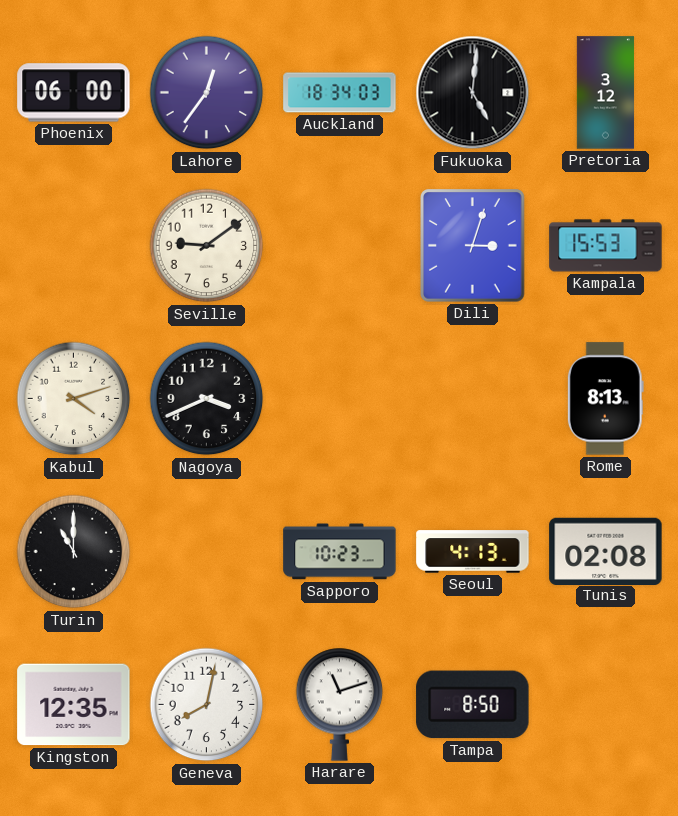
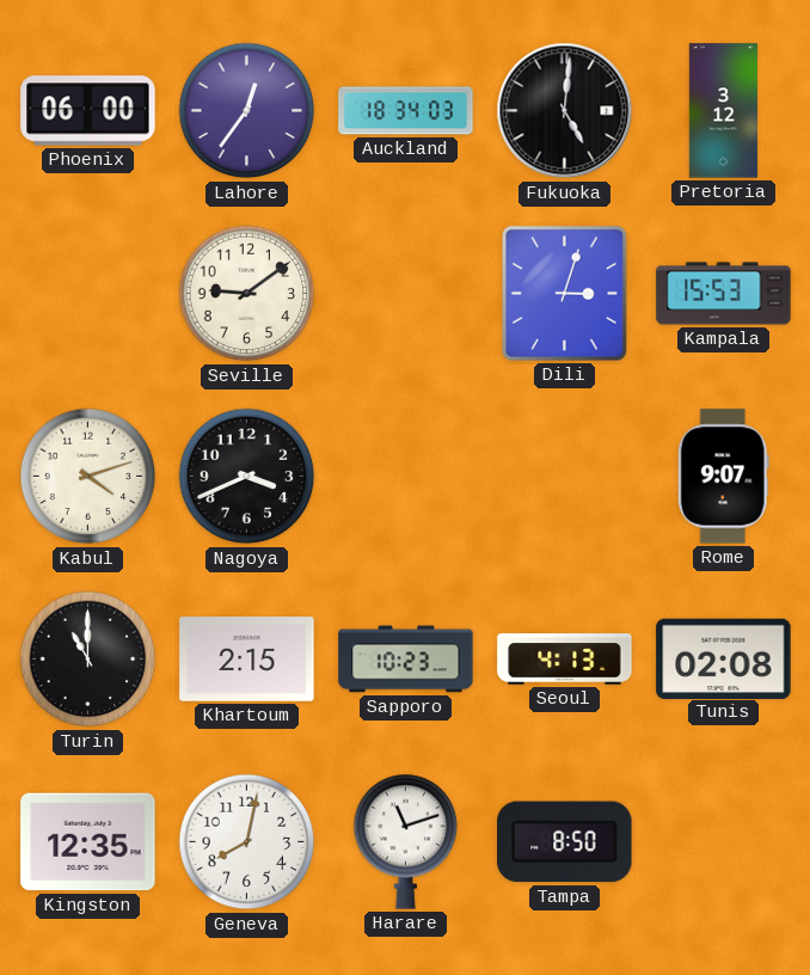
Rome: 8:13 -> 9:07
Khartoum: none -> 2:15
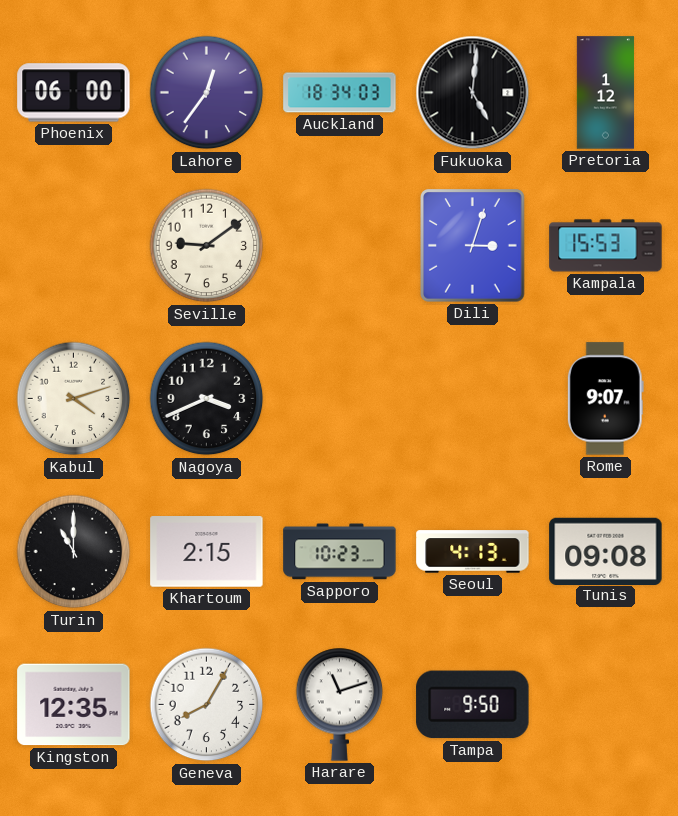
Pretoria: 3:12 -> 1:12
Tunis: 02:08 -> 09:08
Geneva: 8:02 -> 8:05
Tampa: 8:50 -> 9:50
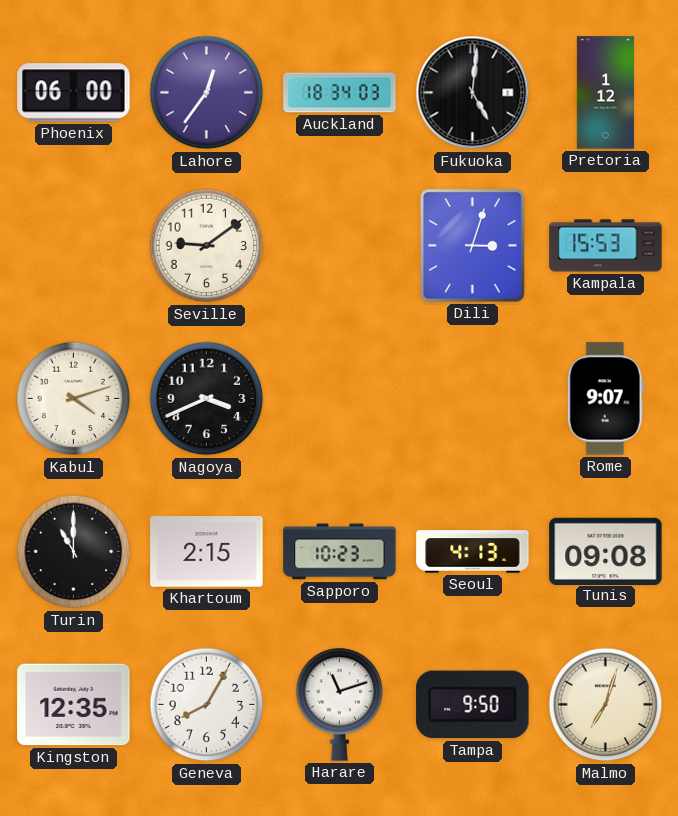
Malmo: none -> 7:03
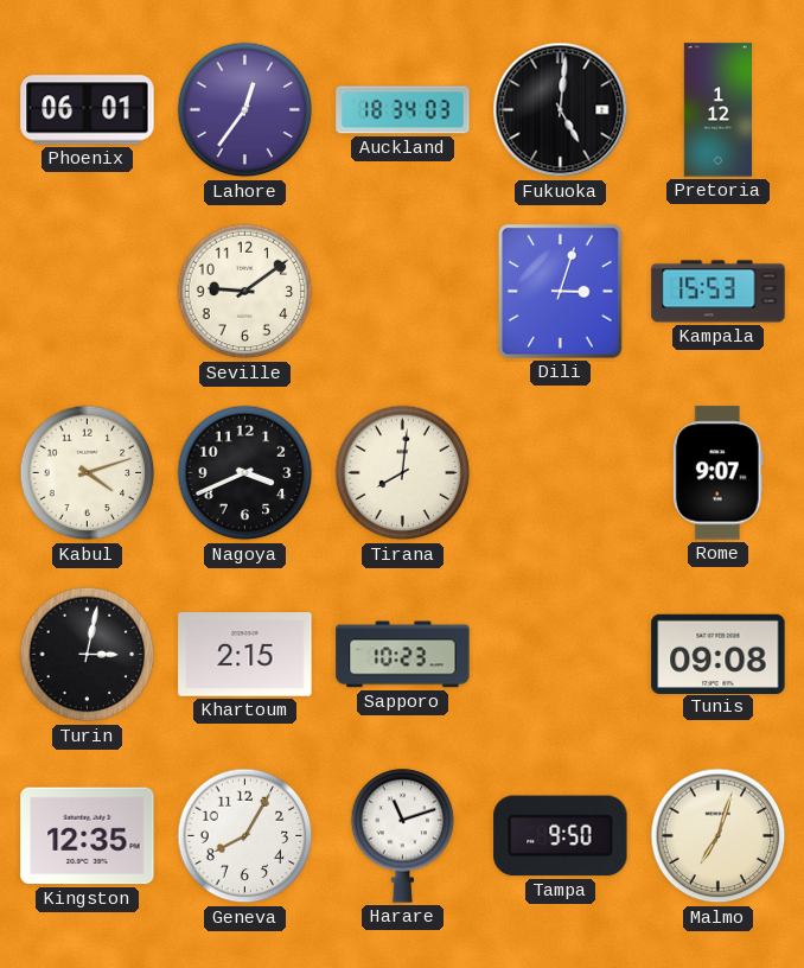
Phoenix: 06:00 -> 06:01
Tirana: none -> 8:01
Turin: 11:00 -> 3:02
Seoul: 4:13 -> none
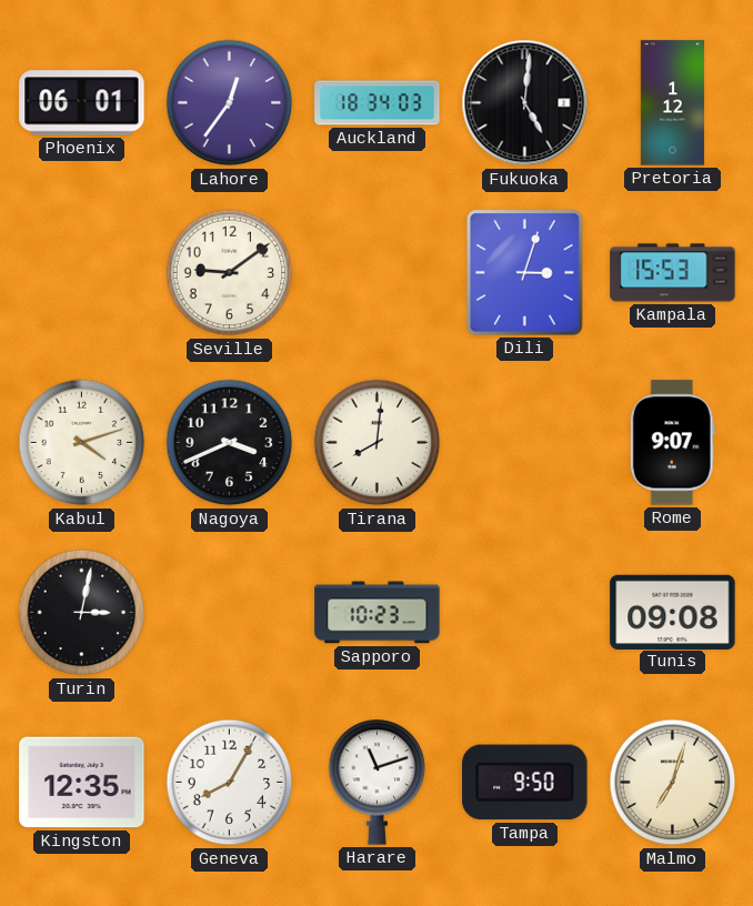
Khartoum: 2:15 -> none
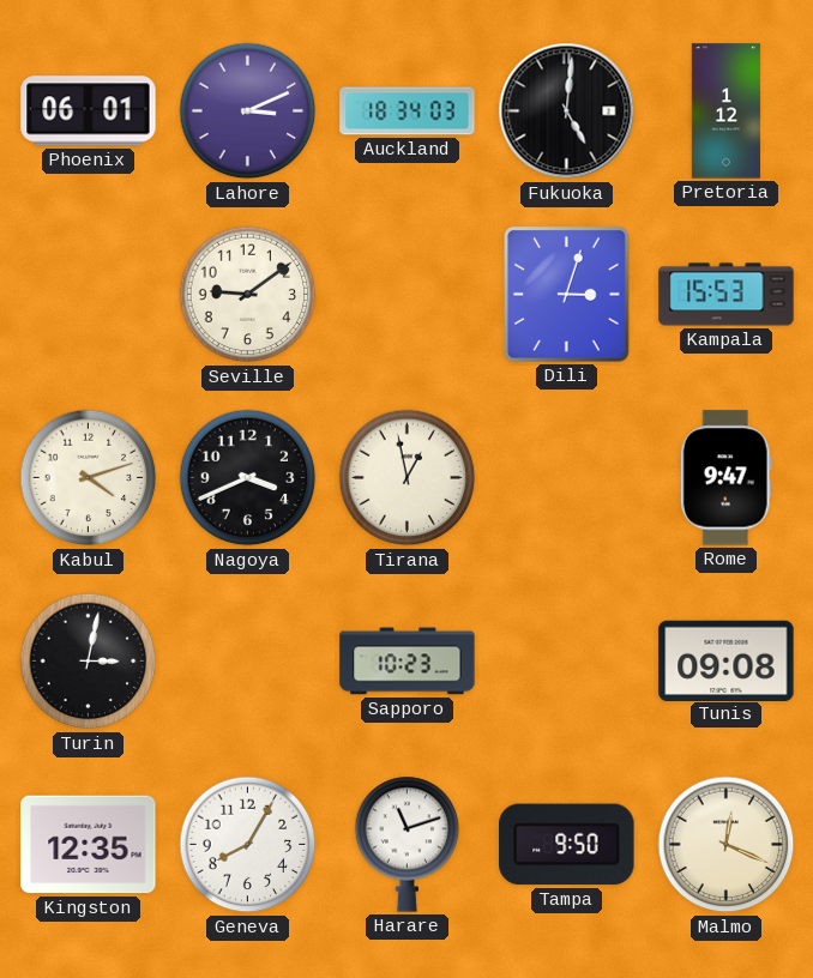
Lahore: 12:36 -> 3:11
Tirana: 8:01 -> 12:58
Rome: 9:07 -> 9:47
Malmo: 7:03 -> 12:19
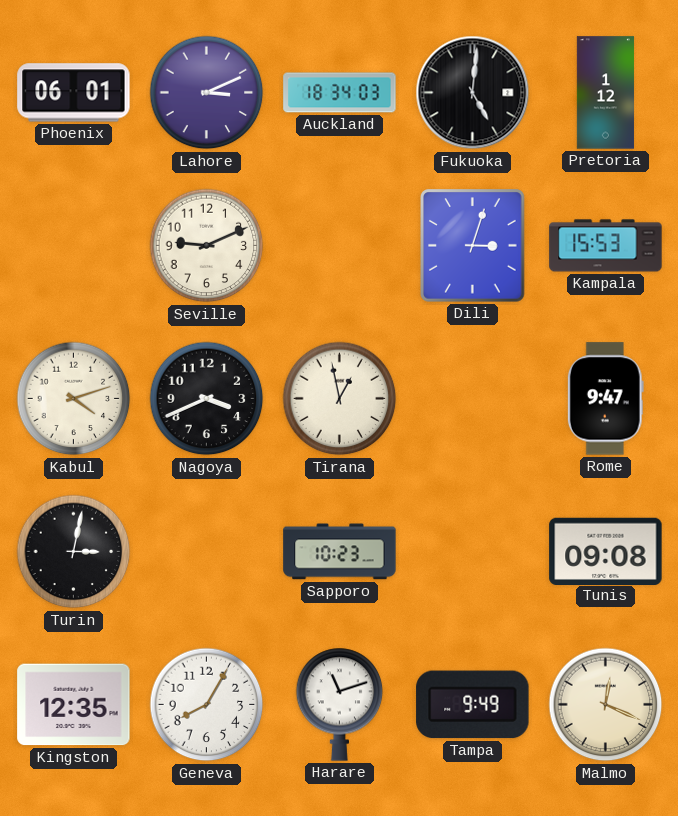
Seville: 9:09 -> 9:11
Tampa: 9:50 -> 9:49
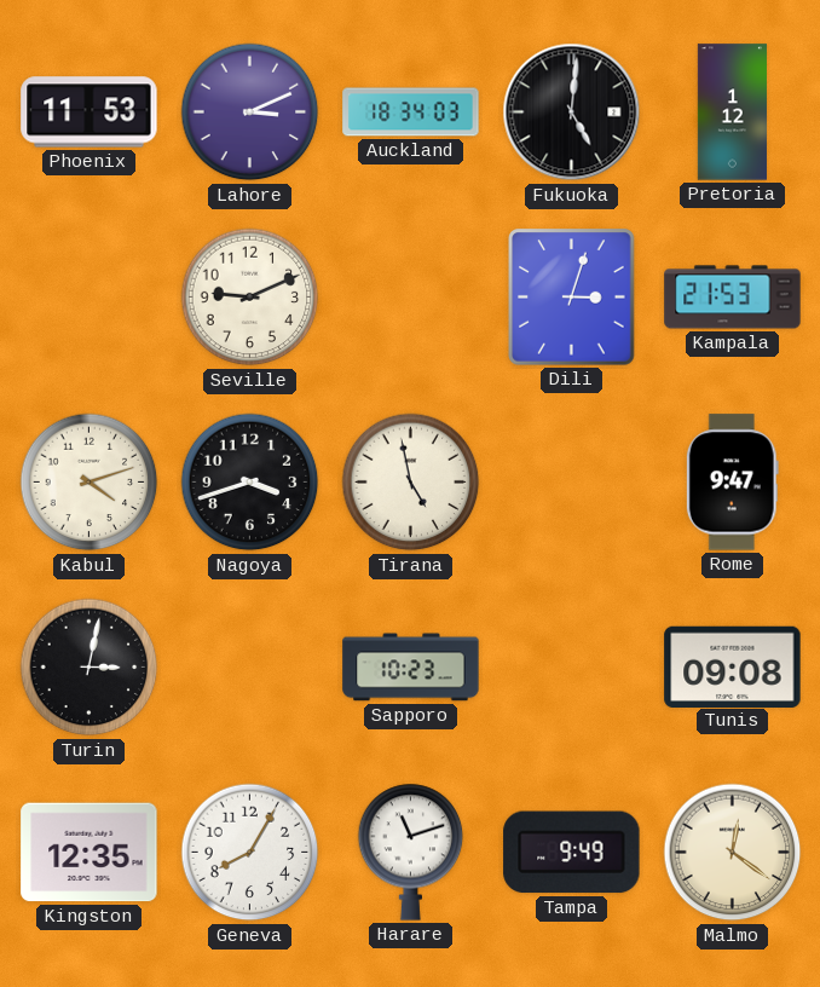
Phoenix: 06:01 -> 11:53
Kampala: 15:53 -> 21:53
Nagoya: 3:41 -> 3:42
Tirana: 12:58 -> 4:58
Malmo: 12:19 -> 12:21
